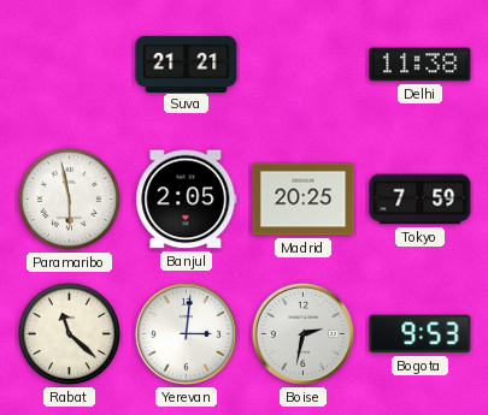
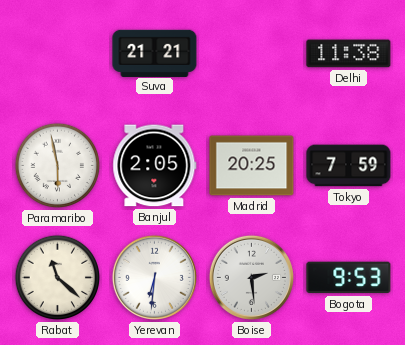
Yerevan: 3:01 -> 6:31
Boise: 2:32 -> 2:29
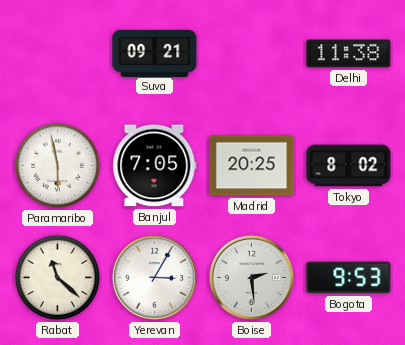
Suva: 21:21 -> 09:21
Banjul: 2:05 -> 7:05
Tokyo: 7:59 -> 8:02
Yerevan: 6:31 -> 3:05
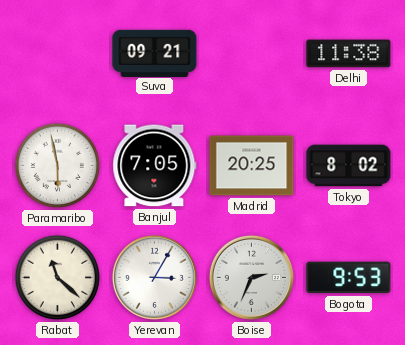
Boise: 2:29 -> 2:34
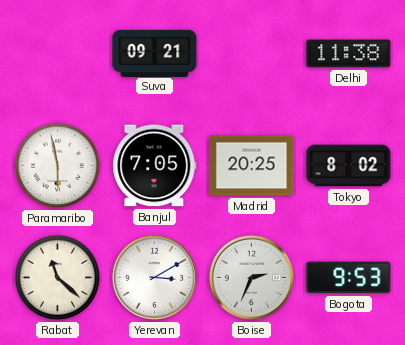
Yerevan: 3:05 -> 3:10
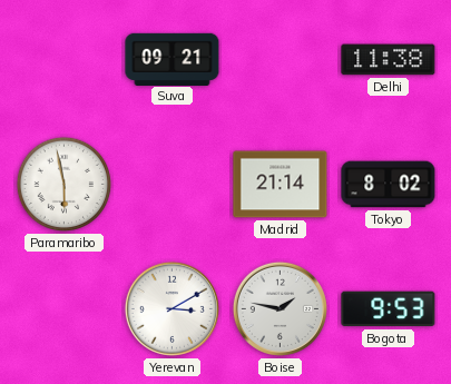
Banjul: 7:05 -> none
Madrid: 20:25 -> 21:14
Rabat: 11:22 -> none
Boise: 2:34 -> 1:47
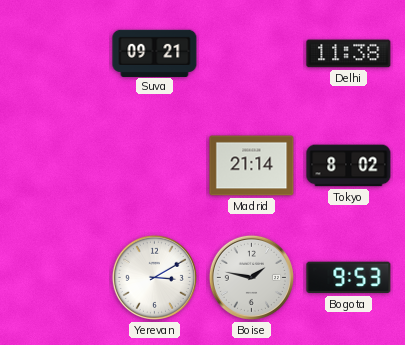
Paramaribo: 5:58 -> none
